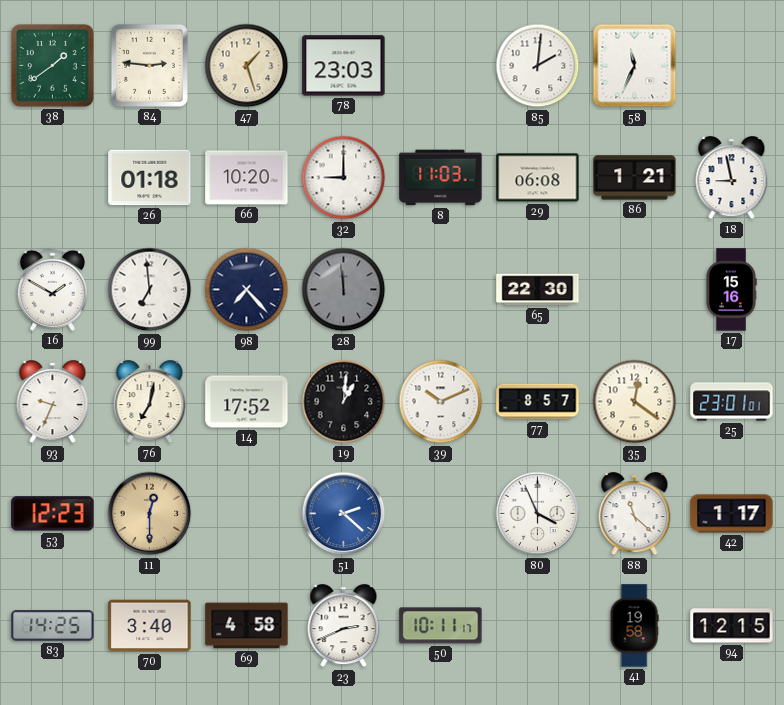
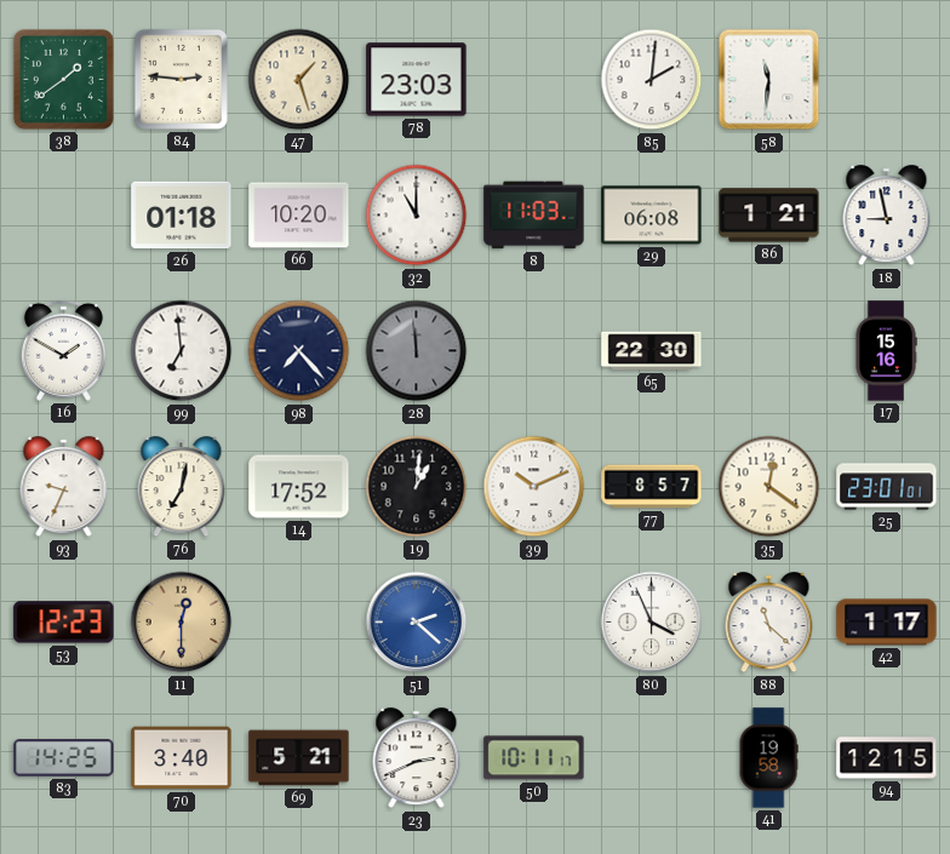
58: 11:34 -> 11:31
32: 9:00 -> 11:00
69: 4:58 -> 5:21
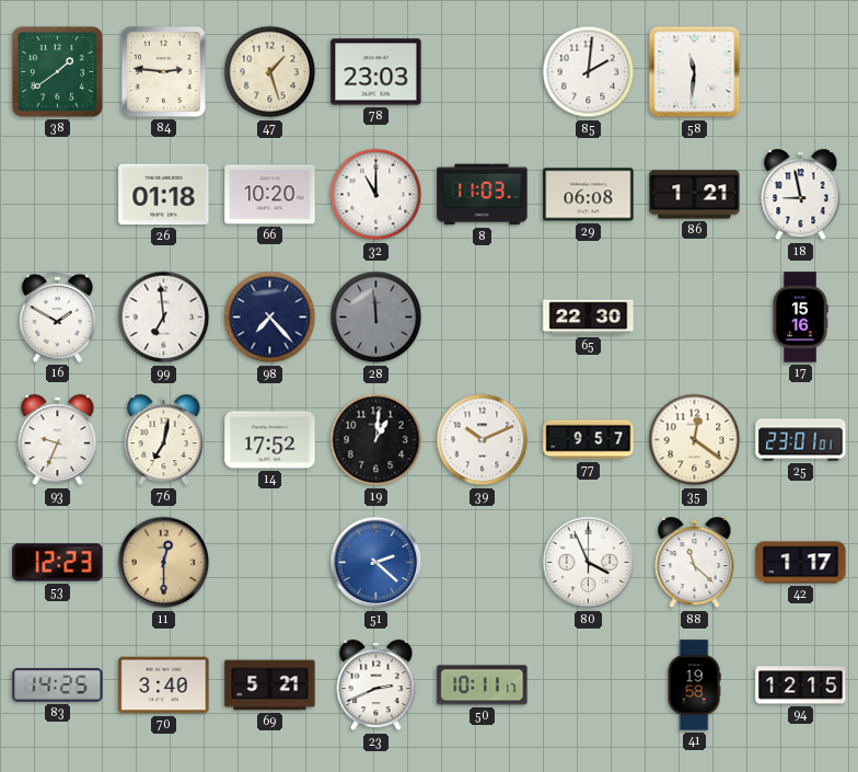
77: 8:57 -> 9:57
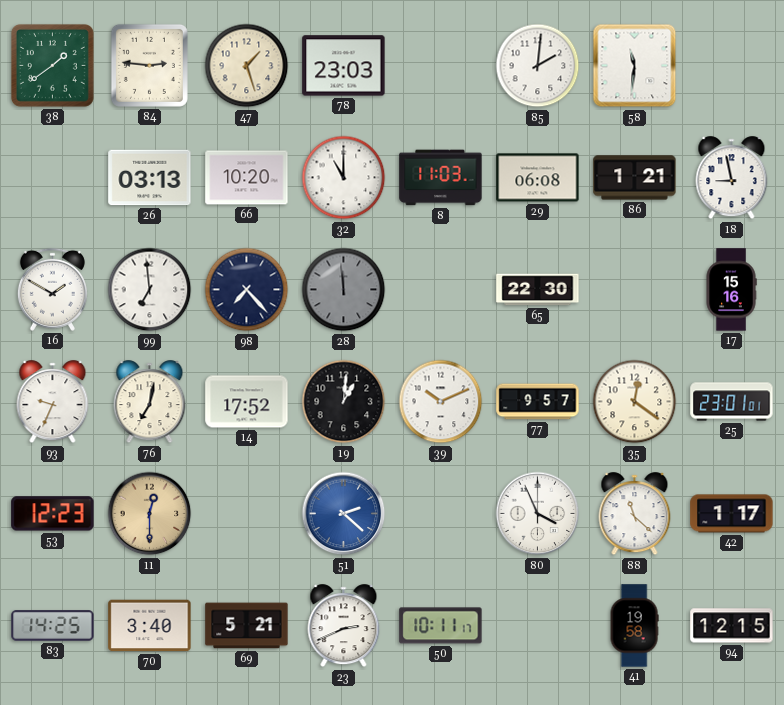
26: 01:18 -> 03:13
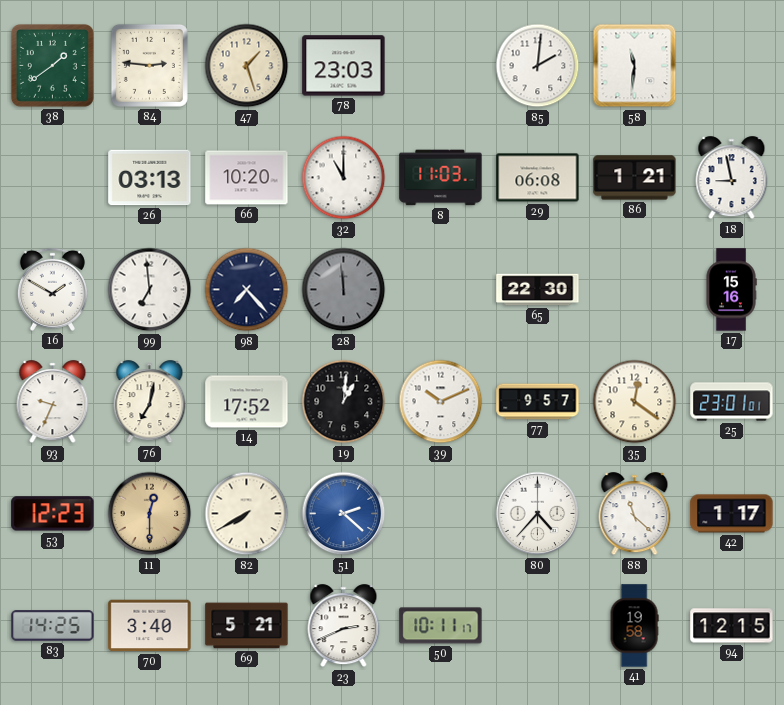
82: none -> 7:40
80: 3:56 -> 4:37
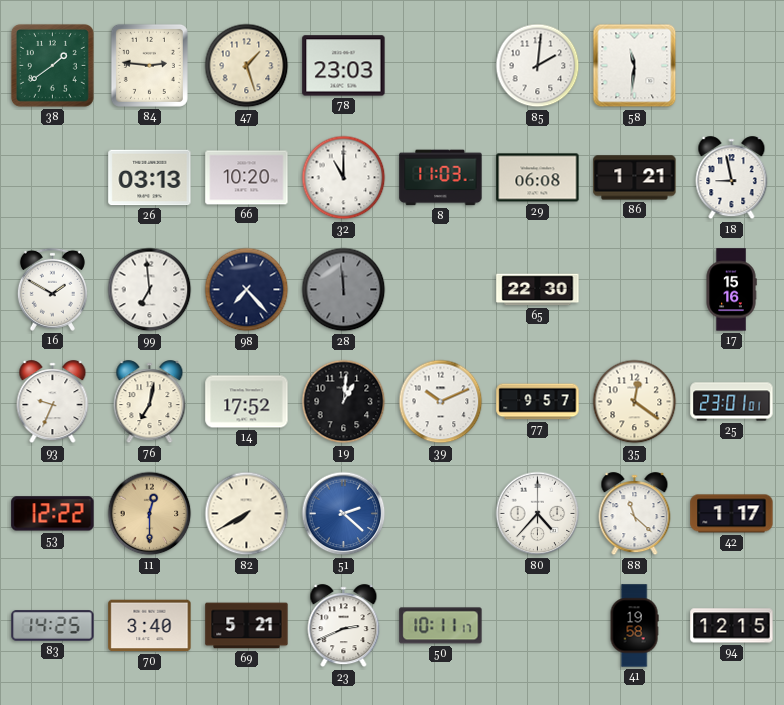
53: 12:23 -> 12:22
